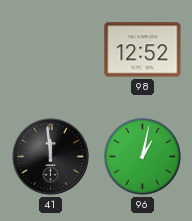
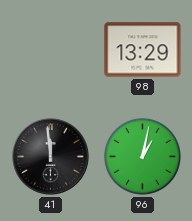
98: 12:52 -> 13:29
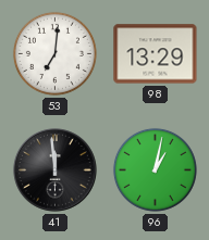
53: none -> 7:01
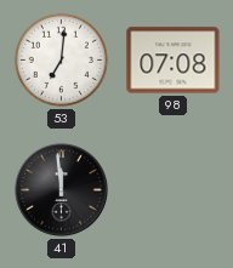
98: 13:29 -> 07:08
96: 1:02 -> none
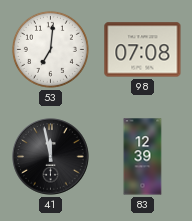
41: 11:59 -> 11:58
83: none -> 12:39
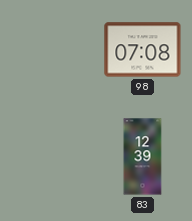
53: 7:01 -> none
41: 11:58 -> none
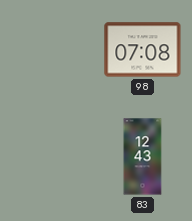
83: 12:39 -> 12:43
